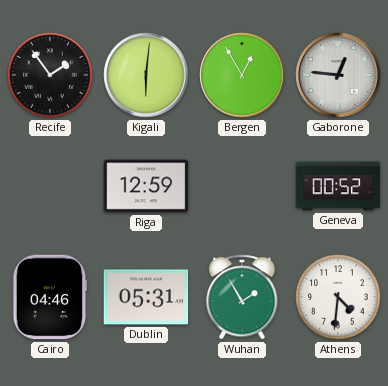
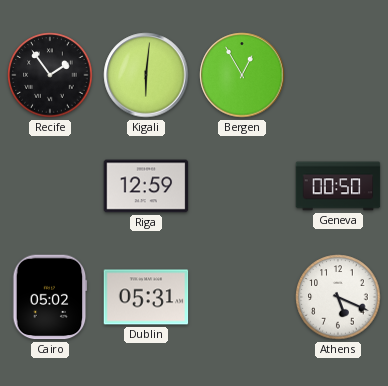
Gaborone: 12:46 -> none
Geneva: 00:52 -> 00:50
Cairo: 04:46 -> 05:02
Wuhan: 1:55 -> none
Athens: 4:31 -> 5:19
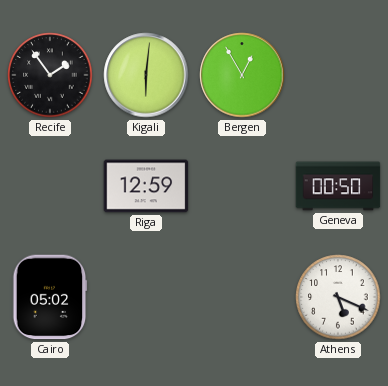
Dublin: 05:31 -> none
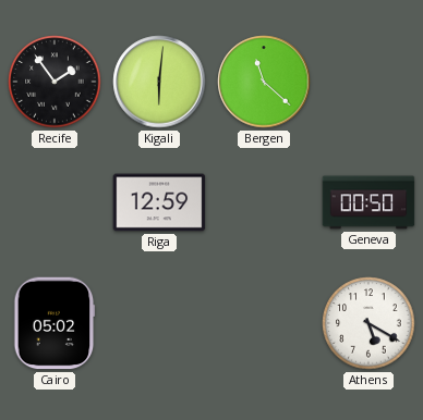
Bergen: 12:55 -> 11:22
Athens: 5:19 -> 5:20
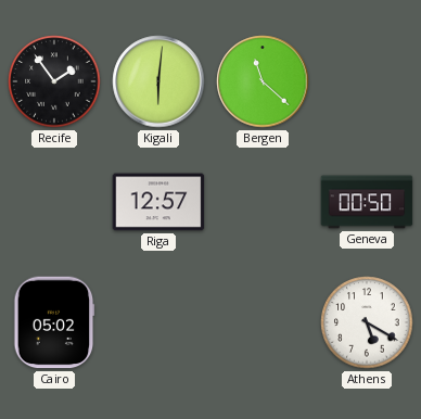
Riga: 12:59 -> 12:57
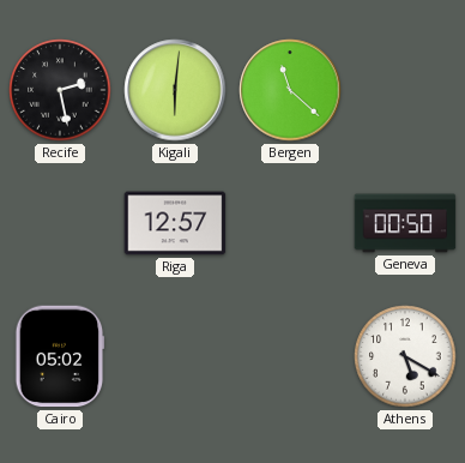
Recife: 1:54 -> 2:28
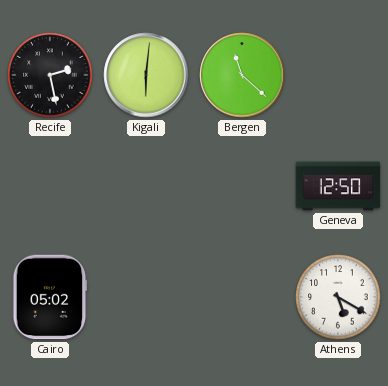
Riga: 12:57 -> none
Geneva: 00:50 -> 12:50
